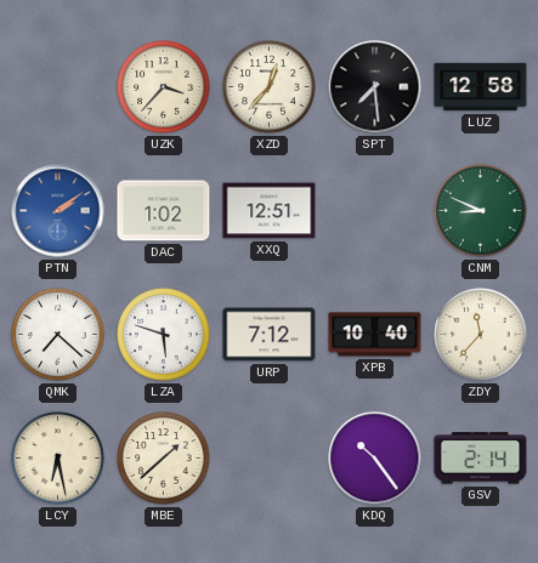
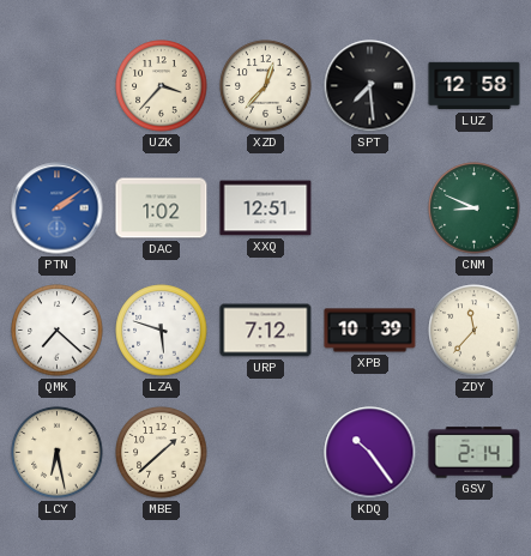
XPB: 10:40 -> 10:39
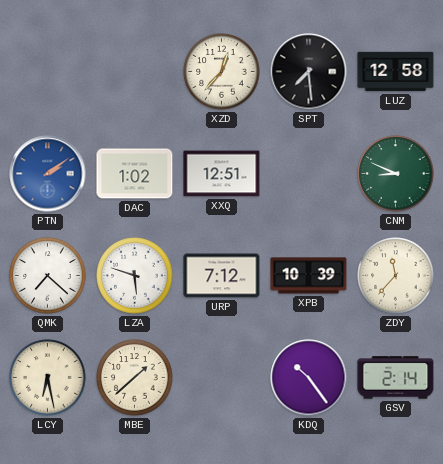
UZK: 3:37 -> none
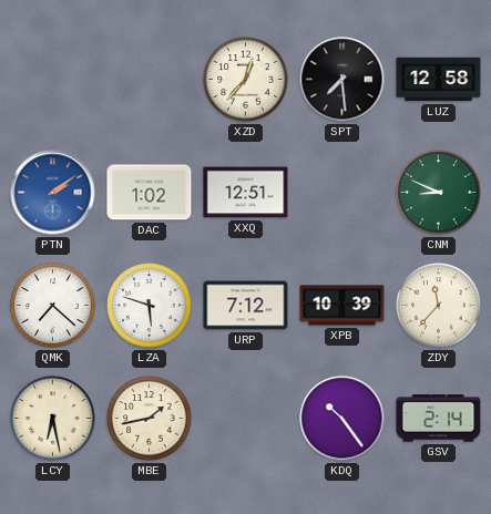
MBE: 1:38 -> 1:43
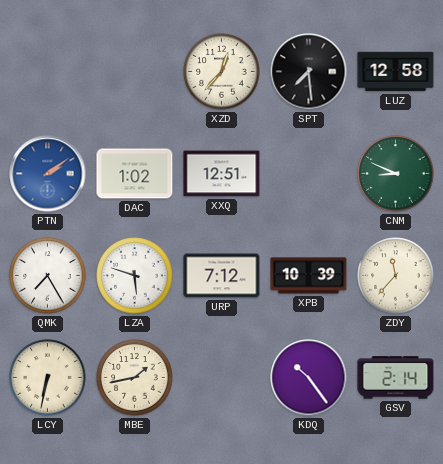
QMK: 7:22 -> 7:25
LCY: 6:28 -> 6:32
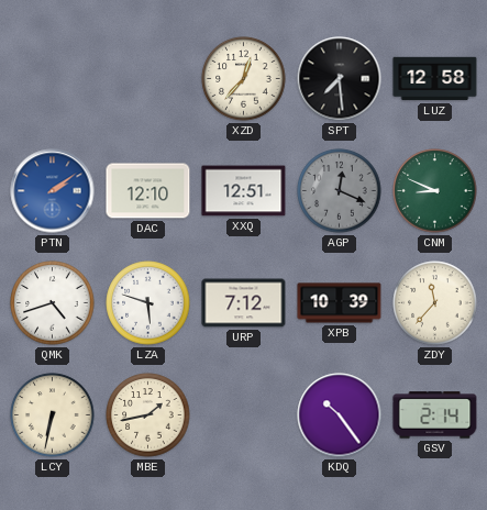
DAC: 1:02 -> 12:10
AGP: none -> 12:19
QMK: 7:25 -> 4:42
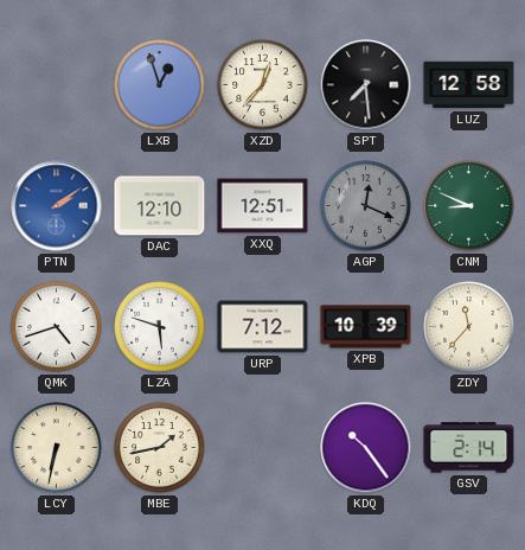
LXB: none -> 12:57
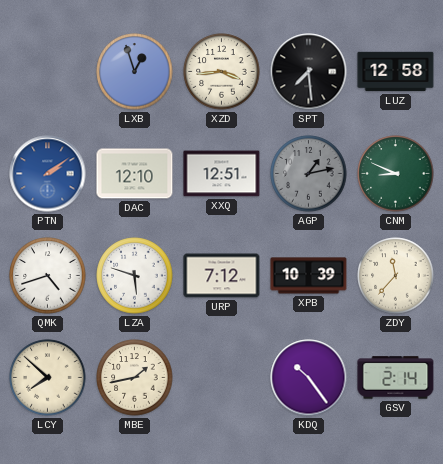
XZD: 12:37 -> 3:44
AGP: 12:19 -> 1:13
LCY: 6:32 -> 7:52
